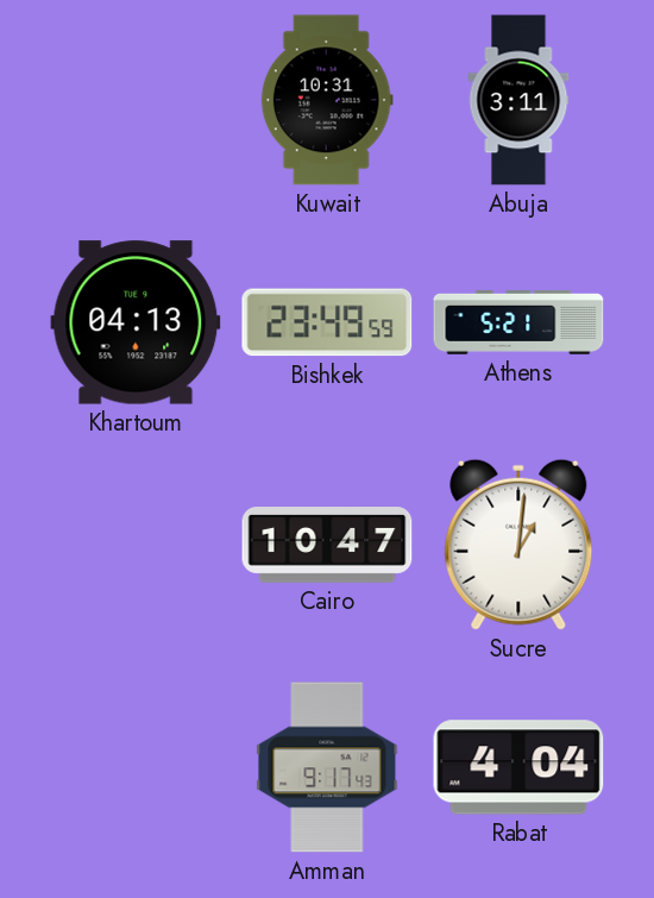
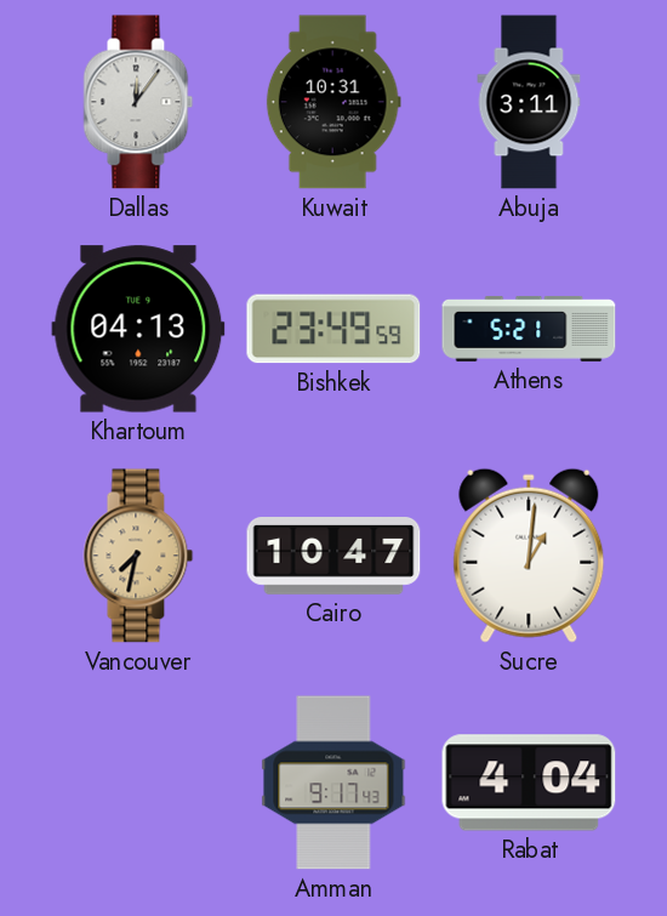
Dallas: none -> 12:06
Vancouver: none -> 7:32
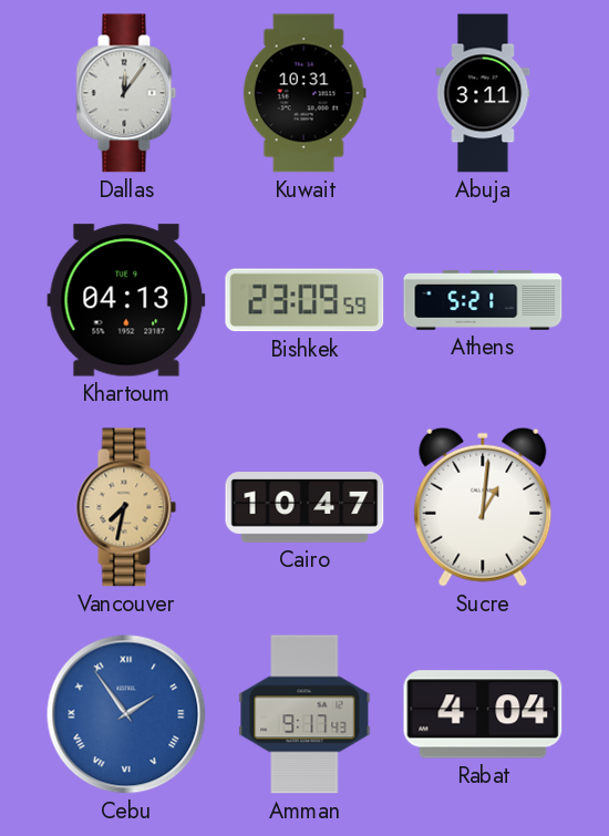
Bishkek: 23:49 -> 23:09
Cebu: none -> 1:54
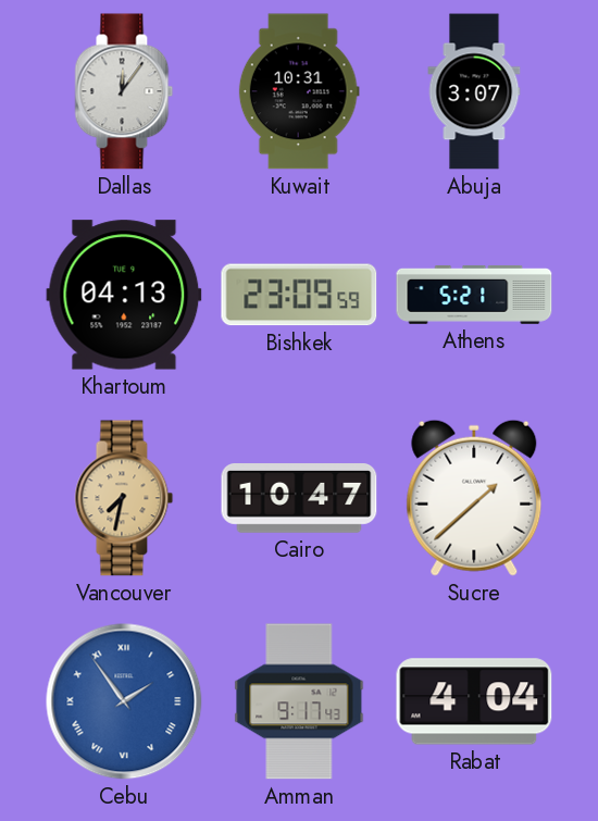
Abuja: 3:11 -> 3:07
Sucre: 1:01 -> 1:38
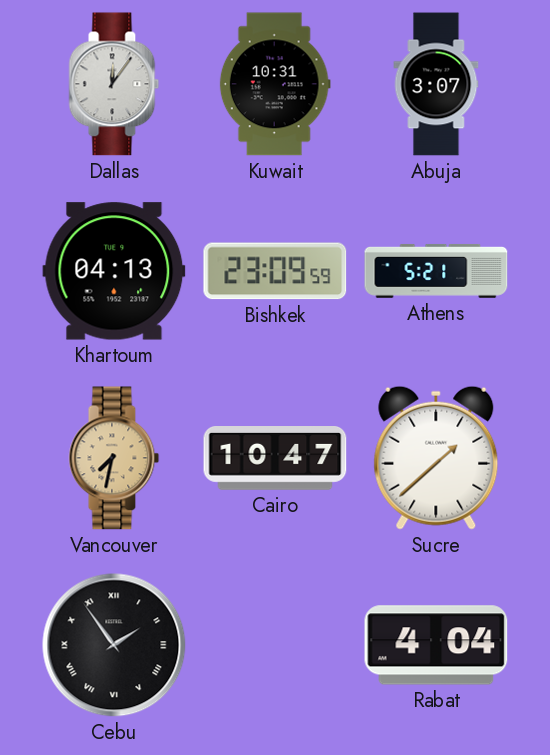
Cebu dial: blue -> black
Amman: 9:17 -> none
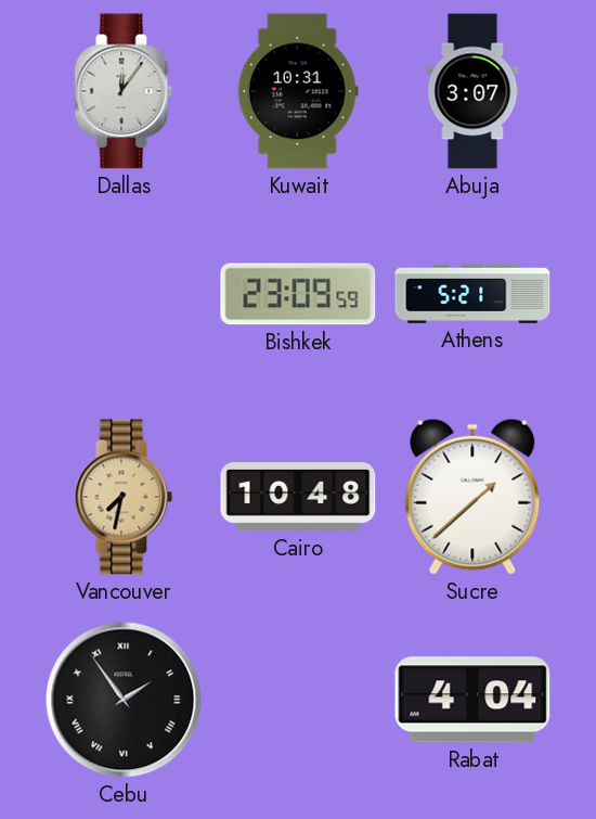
Khartoum: 04:13 -> none
Cairo: 10:47 -> 10:48
